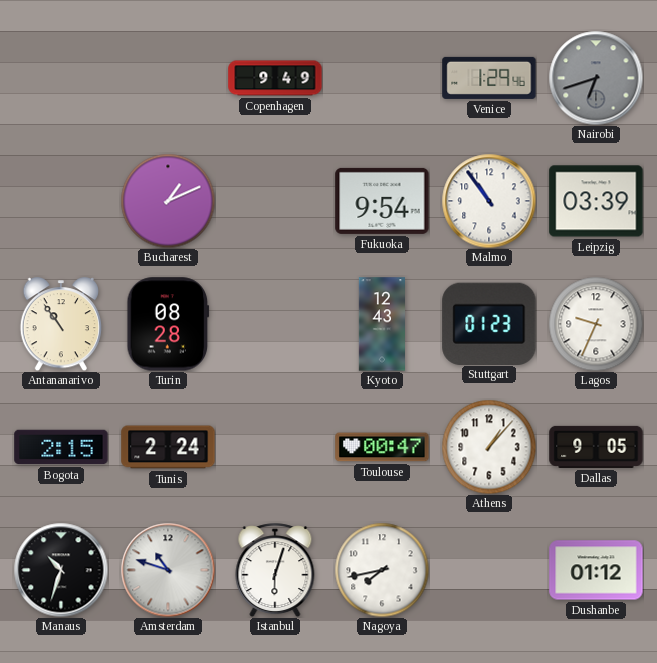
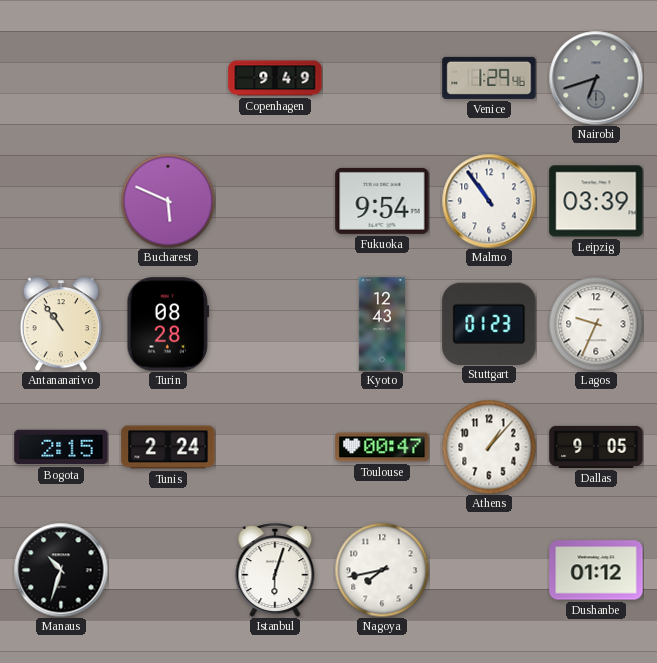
Bucharest: 1:11 -> 5:49
Amsterdam: 10:48 -> none
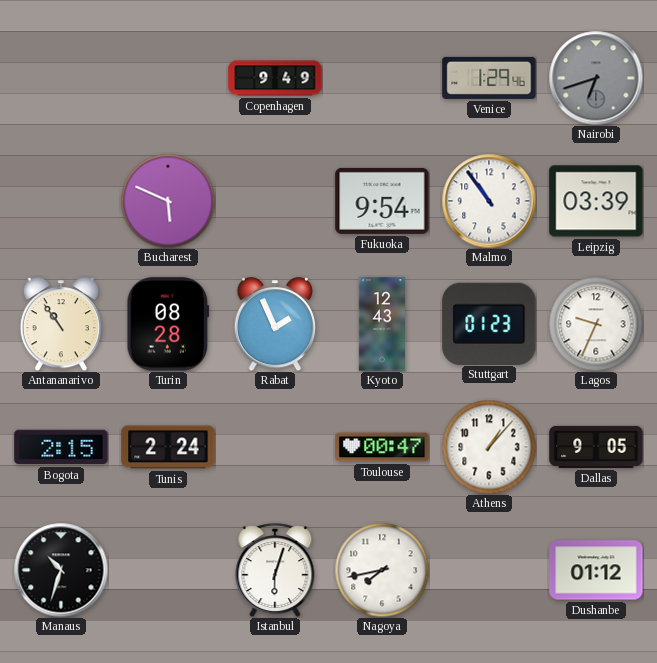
Rabat: none -> 1:56
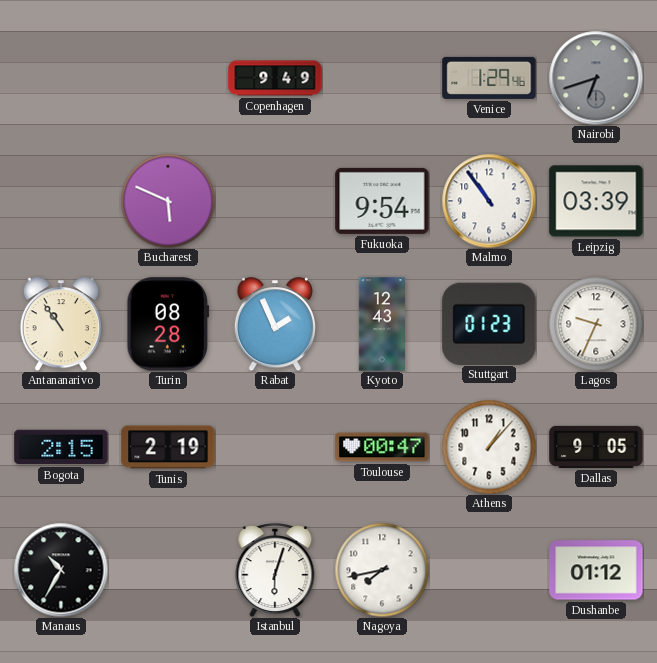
Tunis: 2:24 -> 2:19
Manaus: 10:33 -> 10:35
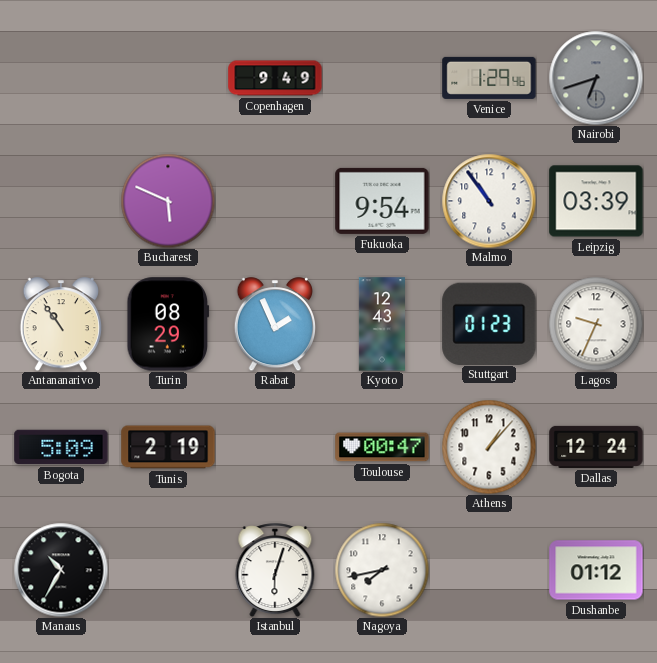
Turin: 08:28 -> 08:29
Bogota: 2:15 -> 5:09
Dallas: 9:05 -> 12:24
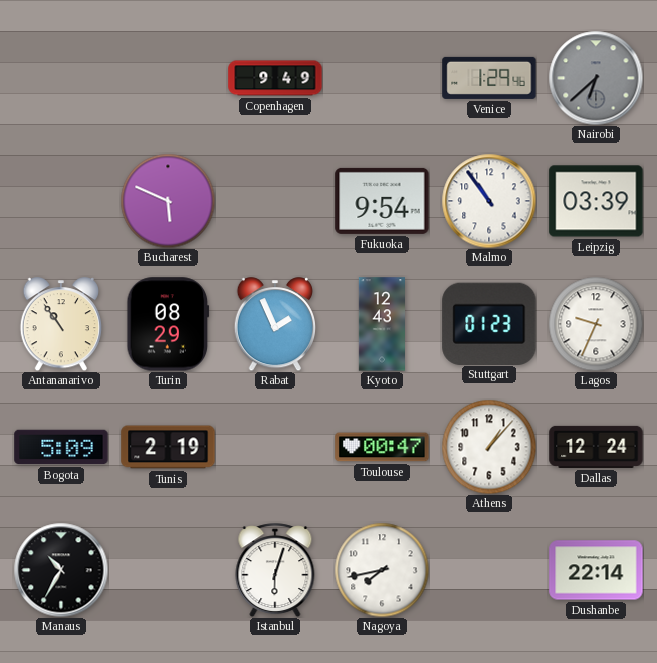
Nairobi: 6:42 -> 6:38
Dushanbe: 01:12 -> 22:14
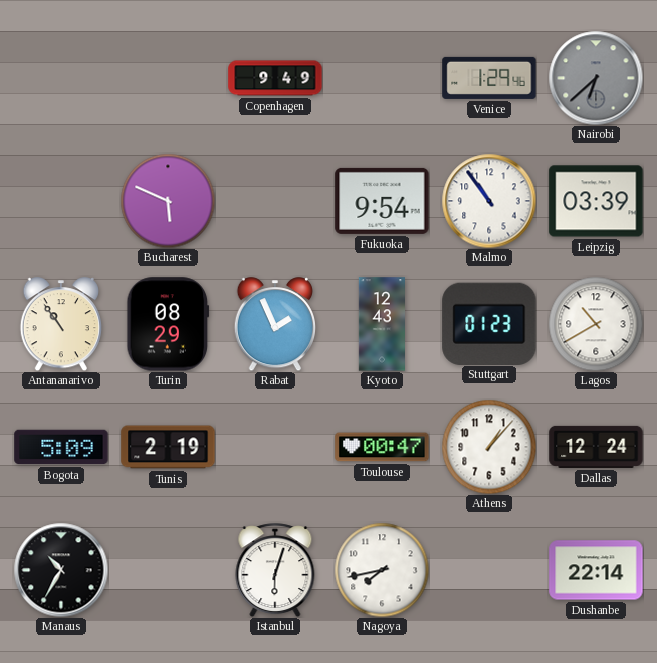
Lagos: 9:34 -> 10:40
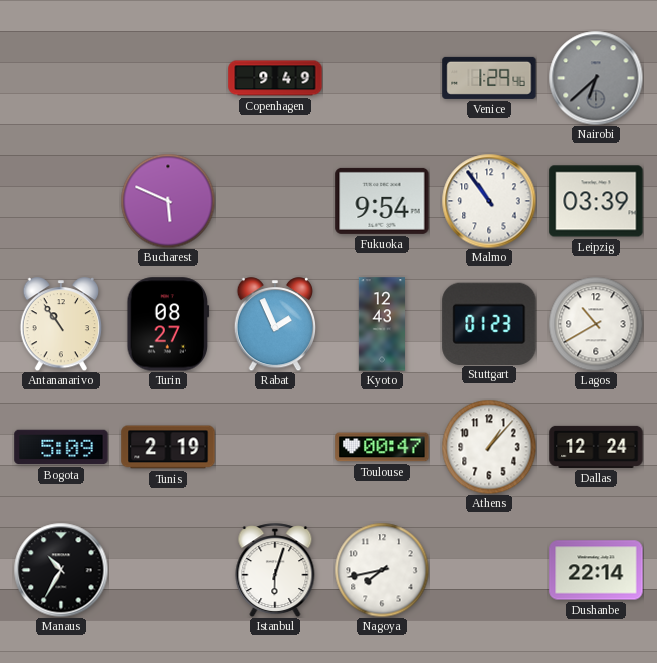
Turin: 08:29 -> 08:27
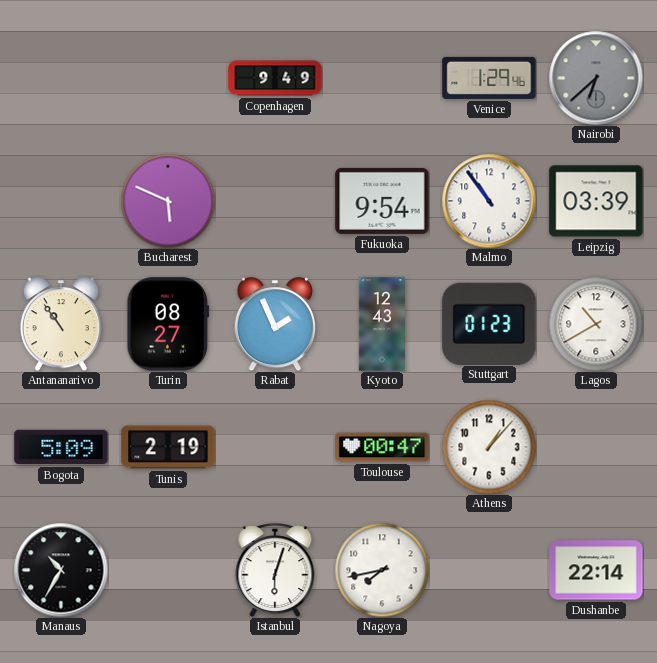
Dallas: 12:24 -> none
